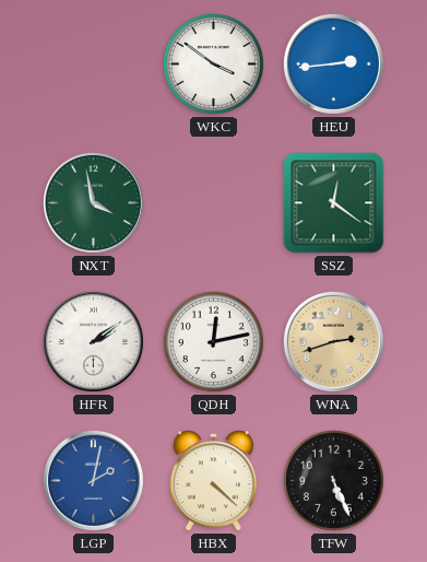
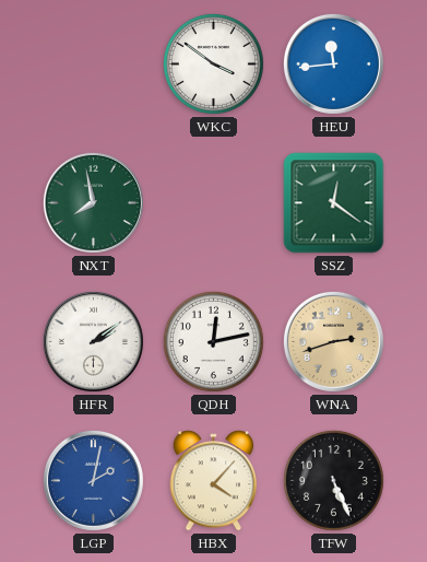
HEU: 2:44 -> 11:44
NXT: 3:58 -> 7:58
HBX: 4:22 -> 4:07
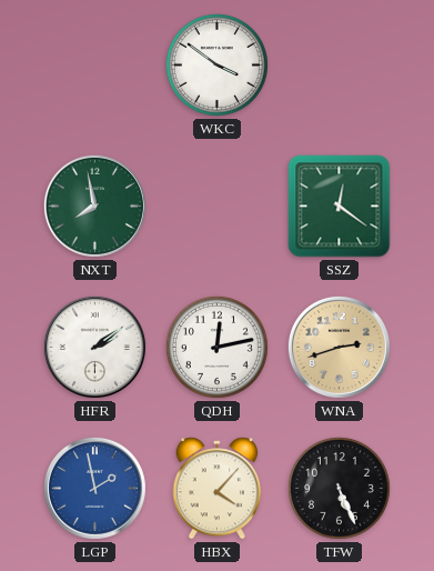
HEU: 11:44 -> none
LGP: 2:02 -> 1:58
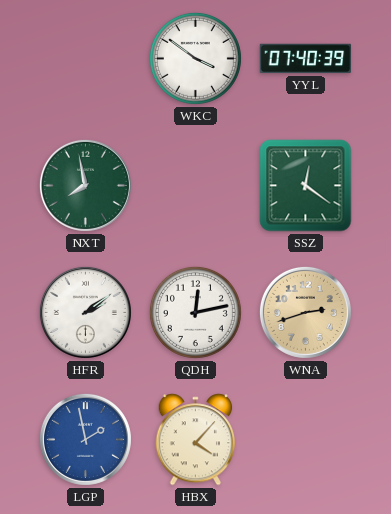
YYL: none -> 07:40
TFW: 5:26 -> none
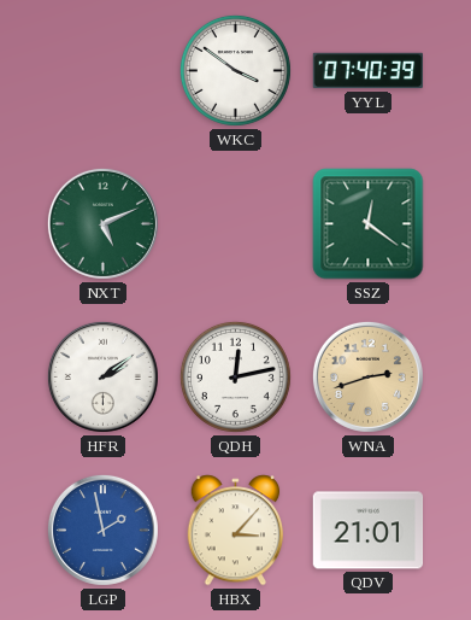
NXT: 7:58 -> 5:11
HBX: 4:07 -> 3:07
QDV: none -> 21:01
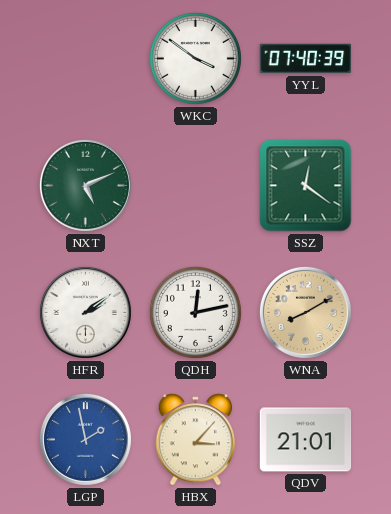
WNA: 2:42 -> 8:10
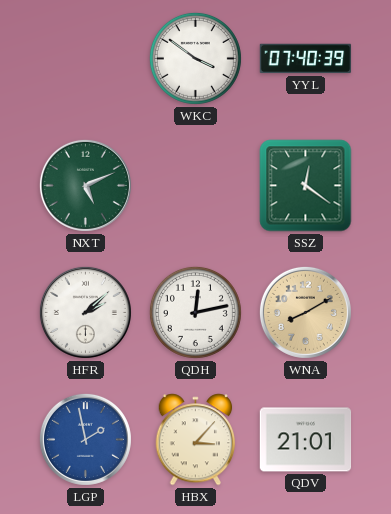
HFR: 2:09 -> 2:08
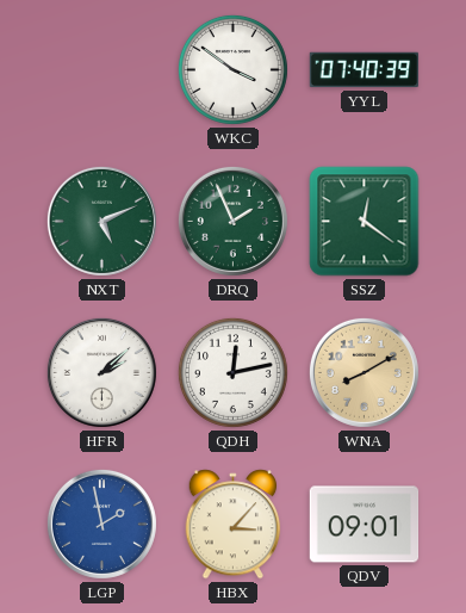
DRQ: none -> 1:56
QDV: 21:01 -> 09:01
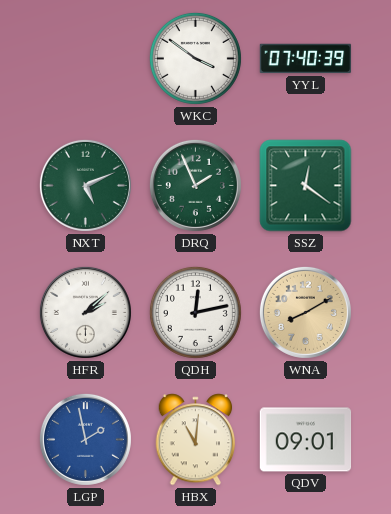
HBX: 3:07 -> 11:01
